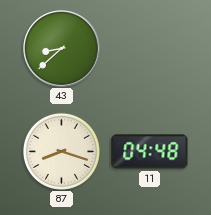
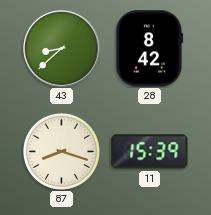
28: none -> 8:42
11: 04:48 -> 15:39
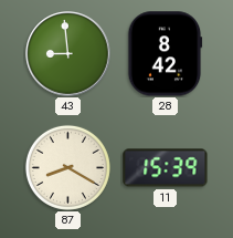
43: 8:38 -> 8:59
87: 8:18 -> 8:20
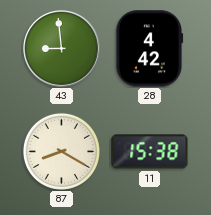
28: 8:42 -> 4:42
11: 15:39 -> 15:38
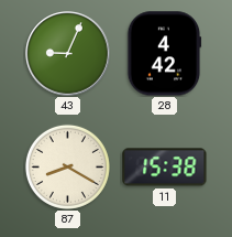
43: 8:59 -> 9:04
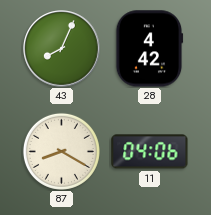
43: 9:04 -> 8:04
11: 15:38 -> 04:06
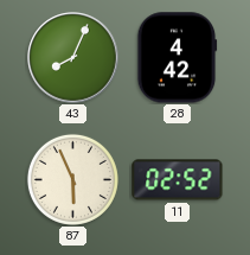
87: 8:20 -> 5:56
11: 04:06 -> 02:52
